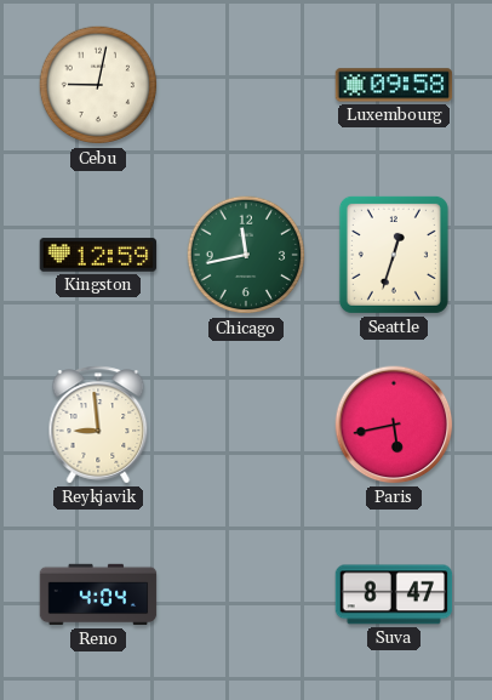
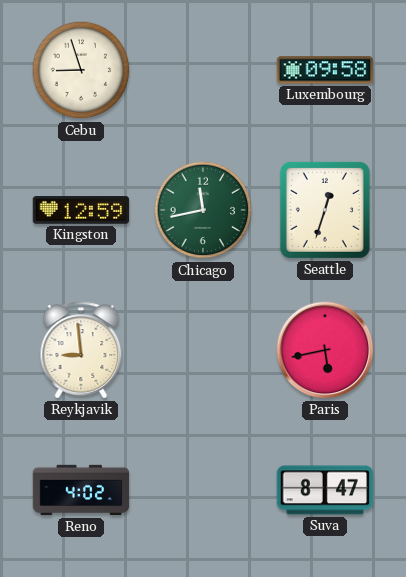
Cebu: 9:02 -> 8:57
Reno: 4:04 -> 4:02
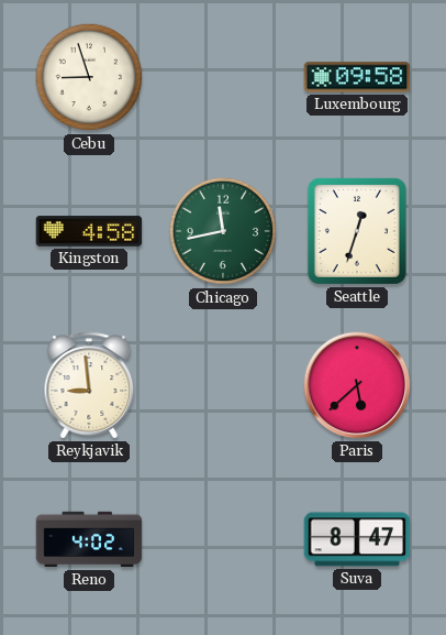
Kingston: 12:59 -> 4:58
Paris: 5:43 -> 5:38
